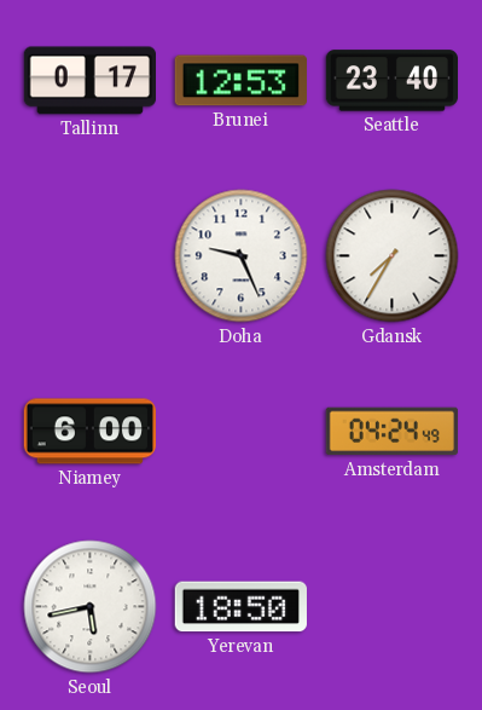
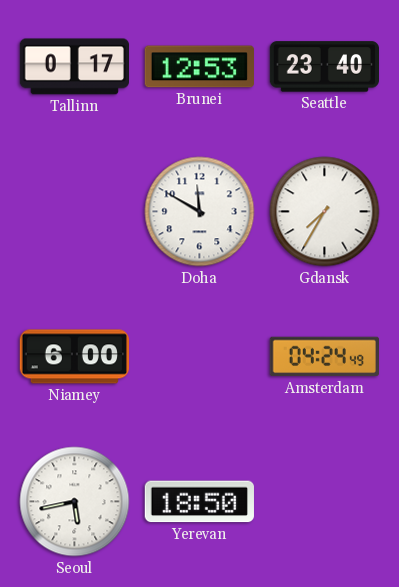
Doha: 9:26 -> 11:50
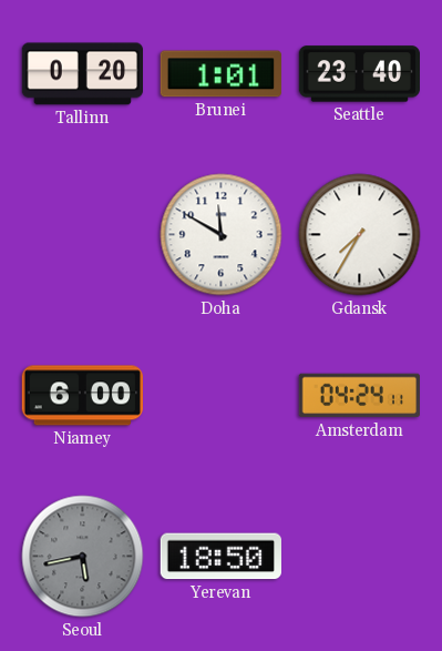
Tallinn: 0:17 -> 0:20
Brunei: 12:53 -> 1:01
Amsterdam: 04:24:49 -> 04:24:11
Seoul dial: white -> grey
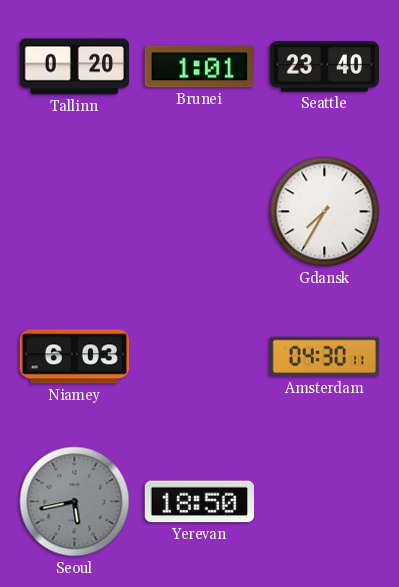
Doha: 11:50 -> none
Niamey: 6:00 -> 6:03
Amsterdam: 04:24 -> 04:30
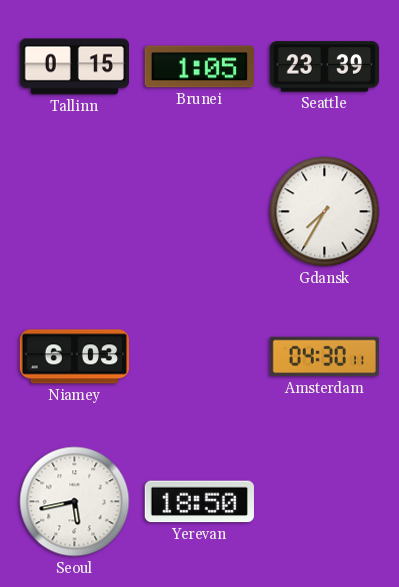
Tallinn: 0:20 -> 0:15
Brunei: 1:01 -> 1:05
Seattle: 23:40 -> 23:39
Seoul dial: grey -> white
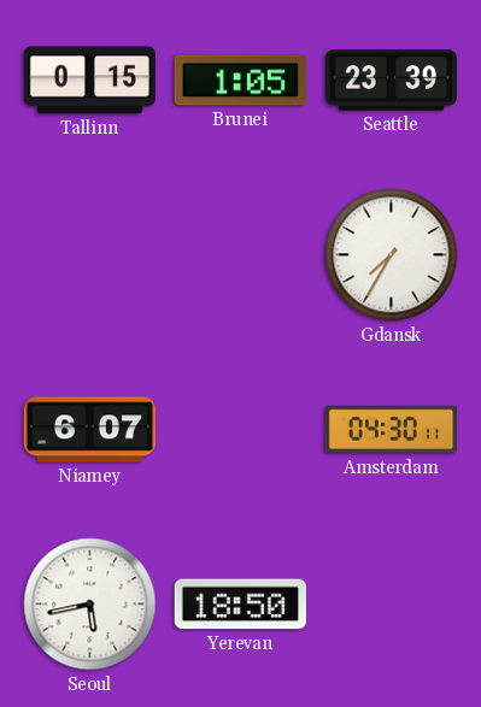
Niamey: 6:03 -> 6:07
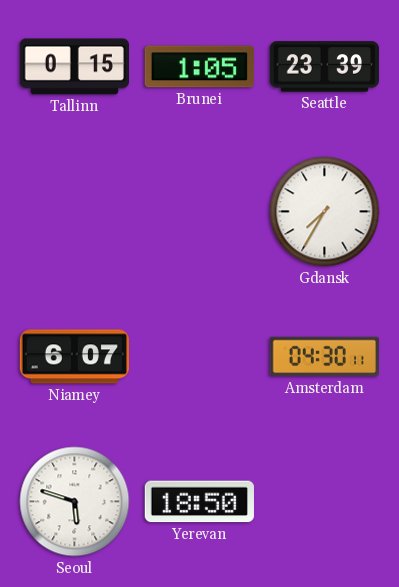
Seoul: 5:43 -> 5:48
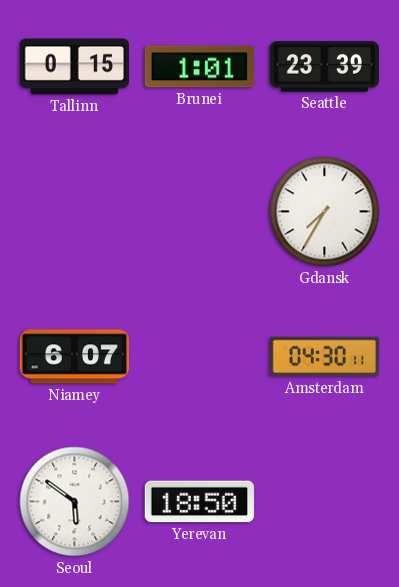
Brunei: 1:05 -> 1:01
Seoul: 5:48 -> 5:51
